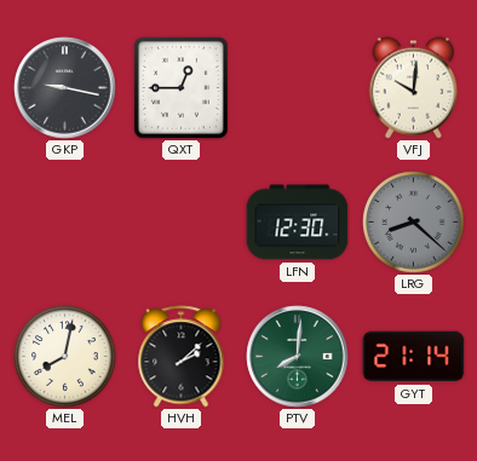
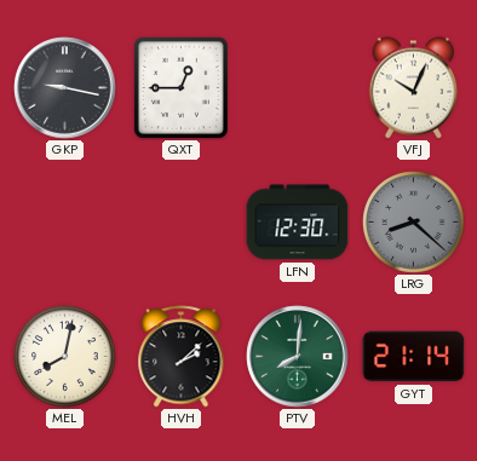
VFJ: 10:01 -> 10:04
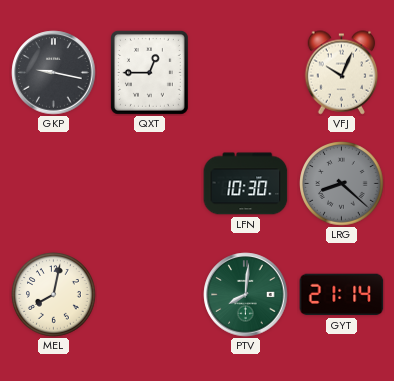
LFN: 12:30 -> 10:30
HVH: 2:08 -> none
